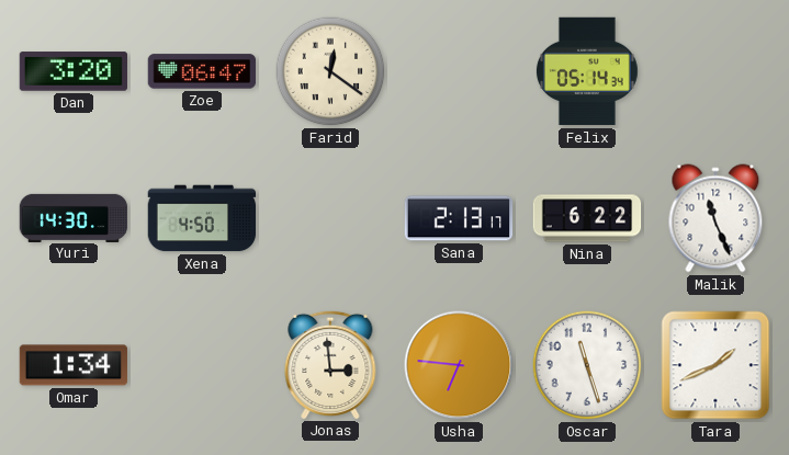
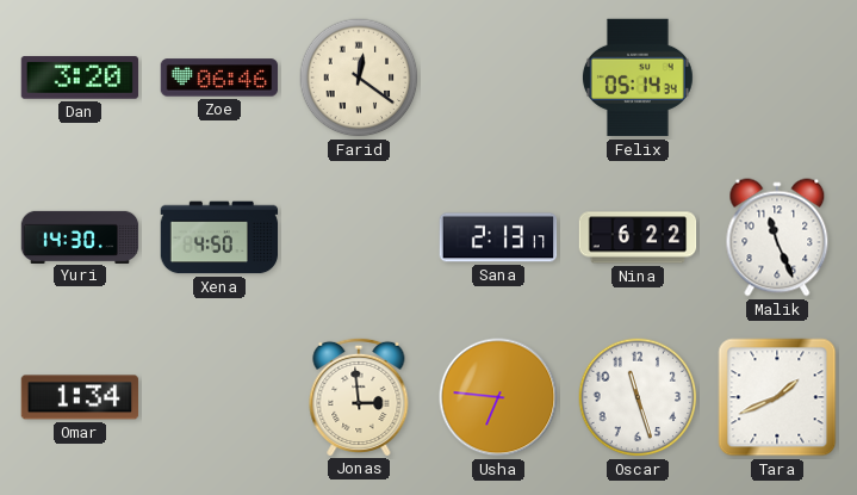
Zoe: 06:47 -> 06:46
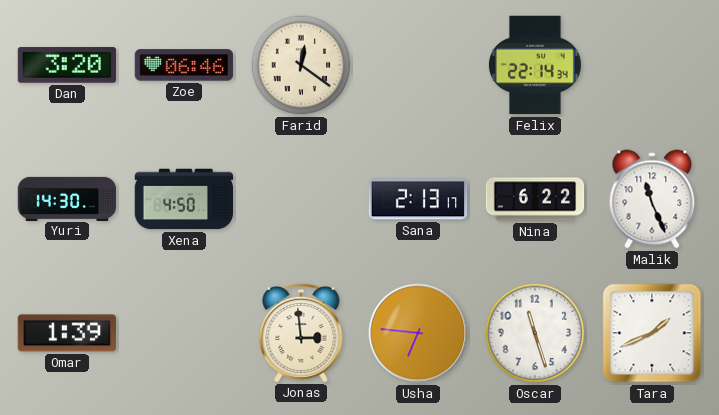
Felix: 05:14 -> 22:14
Omar: 1:34 -> 1:39
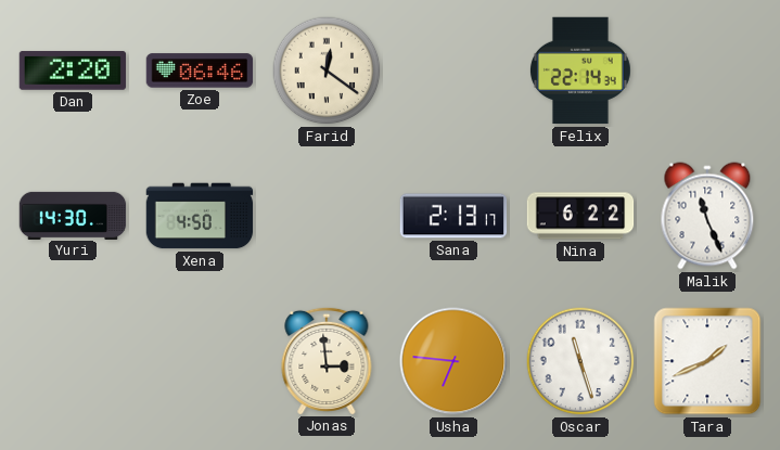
Dan: 3:20 -> 2:20
Omar: 1:39 -> none
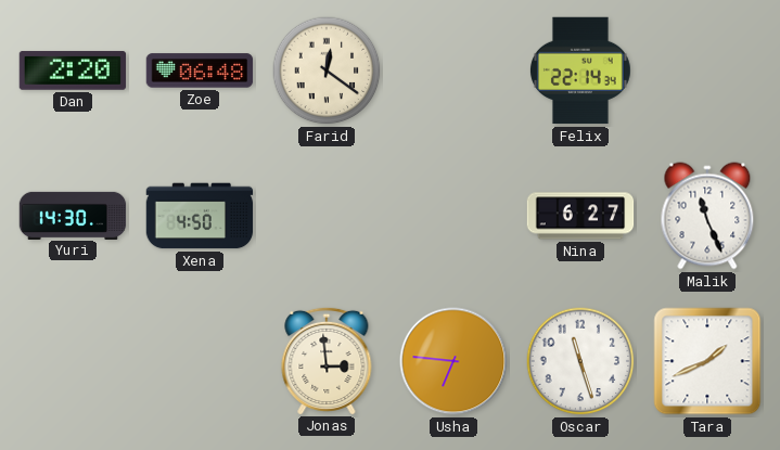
Zoe: 06:46 -> 06:48
Sana: 2:13 -> none
Nina: 6:22 -> 6:27
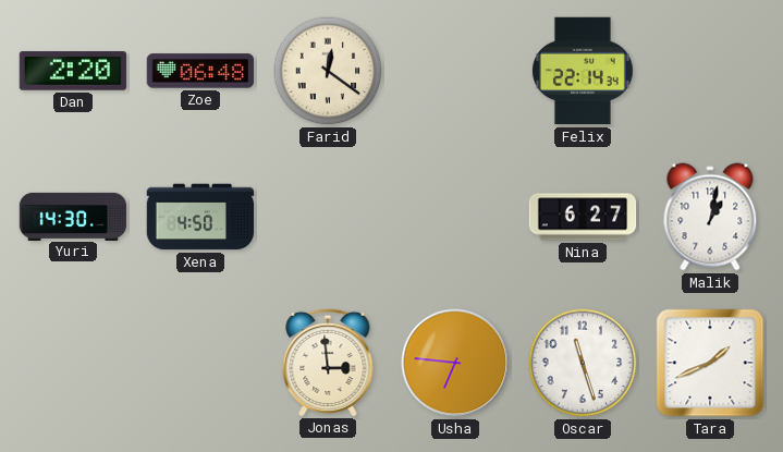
Malik: 11:26 -> 1:02
